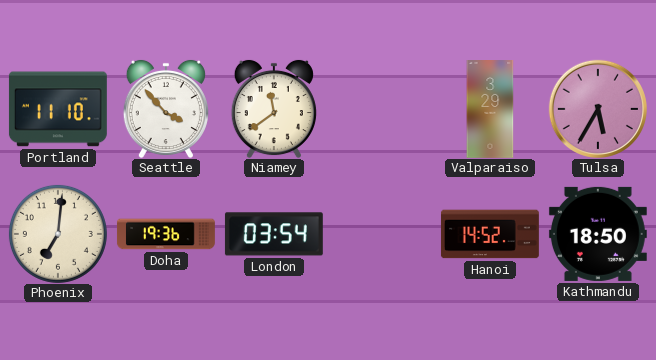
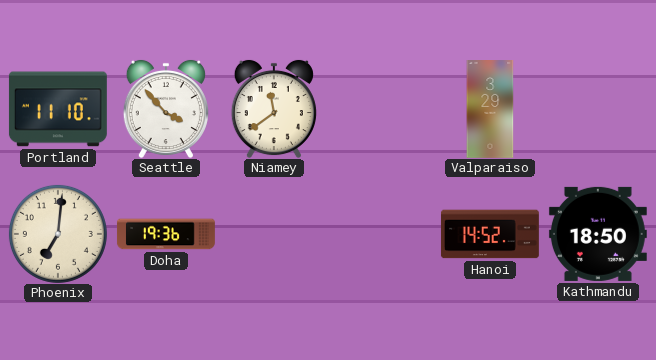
Tulsa: 5:35 -> none
London: 03:54 -> none
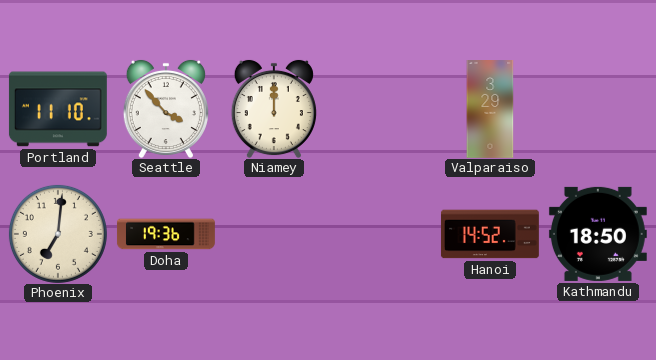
Niamey: 11:39 -> 12:00
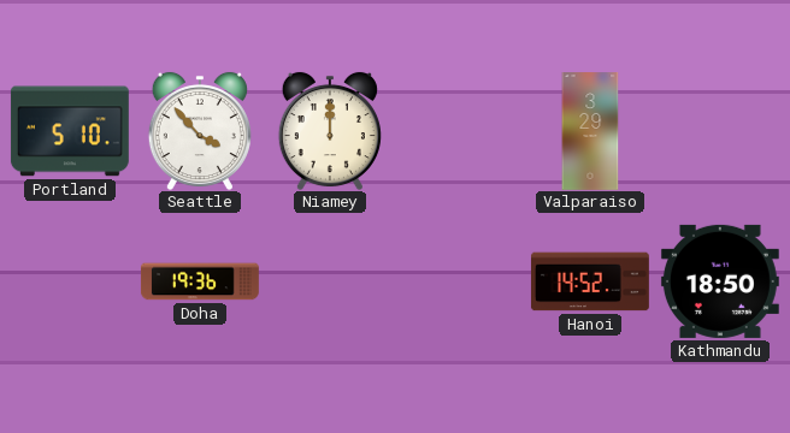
Portland: 11:10 -> 5:10
Phoenix: 7:01 -> none
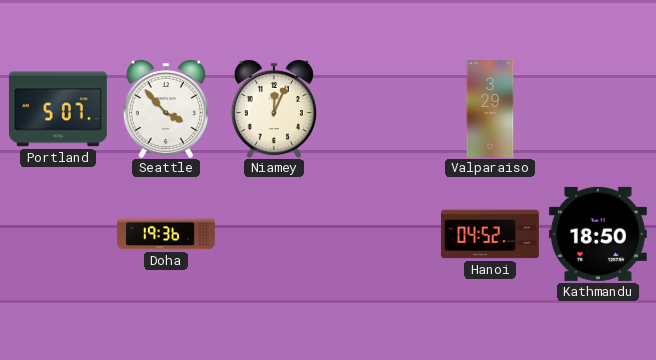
Portland: 5:10 -> 5:07
Niamey: 12:00 -> 12:04
Hanoi: 14:52 -> 04:52
